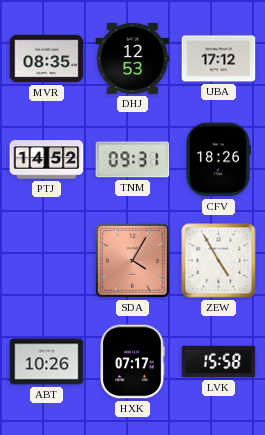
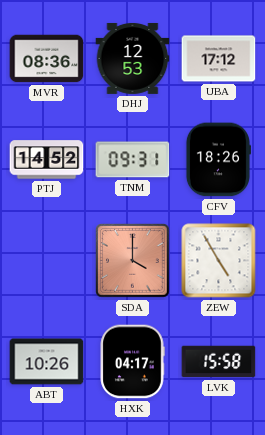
MVR: 08:35 -> 08:36
SDA: 4:05 -> 4:00
HXK: 07:17 -> 04:17
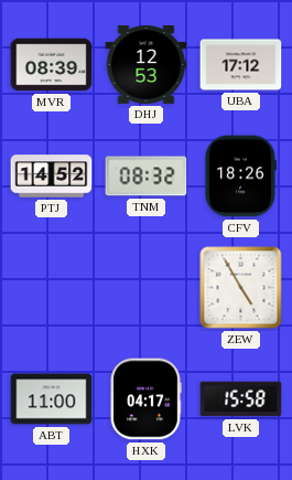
MVR: 08:36 -> 08:39
TNM: 09:31 -> 08:32
SDA: 4:00 -> none
ABT: 10:26 -> 11:00
